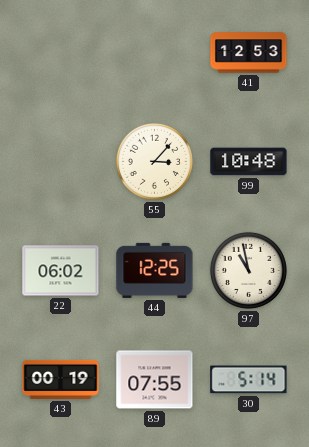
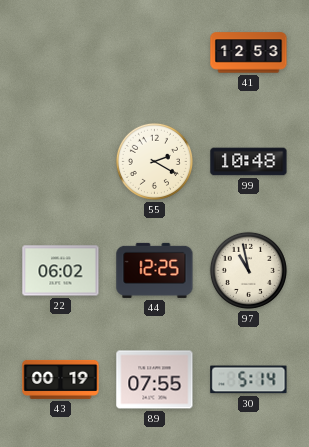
55: 3:07 -> 2:20
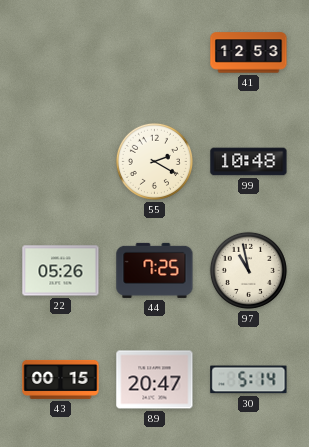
22: 06:02 -> 05:26
44: 12:25 -> 7:25
43: 00:19 -> 00:15
89: 07:55 -> 20:47
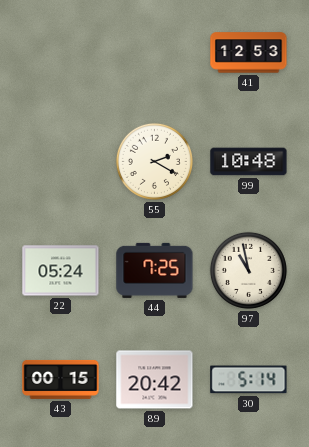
22: 05:26 -> 05:24
89: 20:47 -> 20:42
